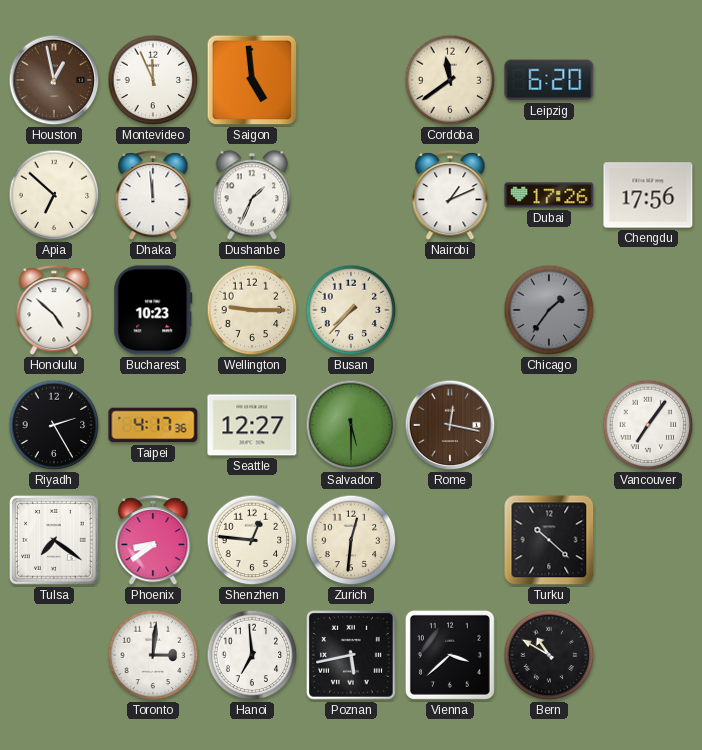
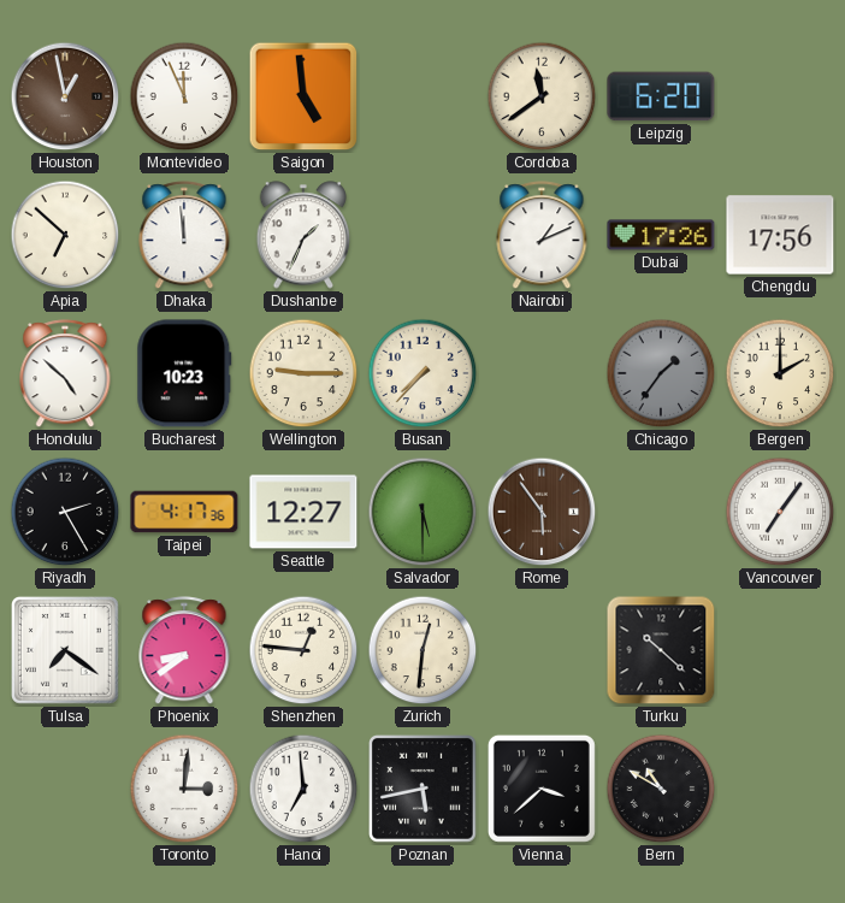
Bergen: none -> 2:00
Rome: 12:17 -> 5:54
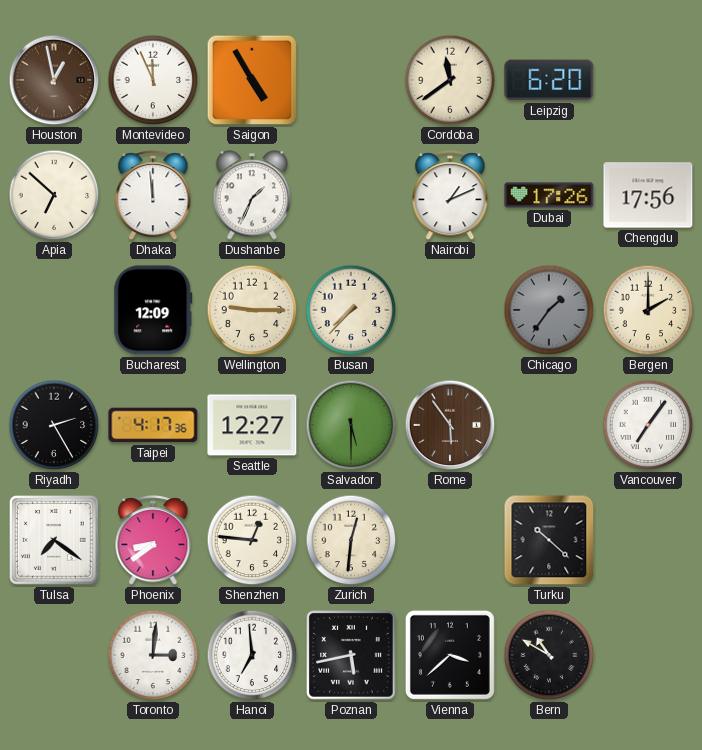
Saigon: 4:59 -> 4:55
Honolulu: 4:52 -> none
Bucharest: 10:23 -> 12:09
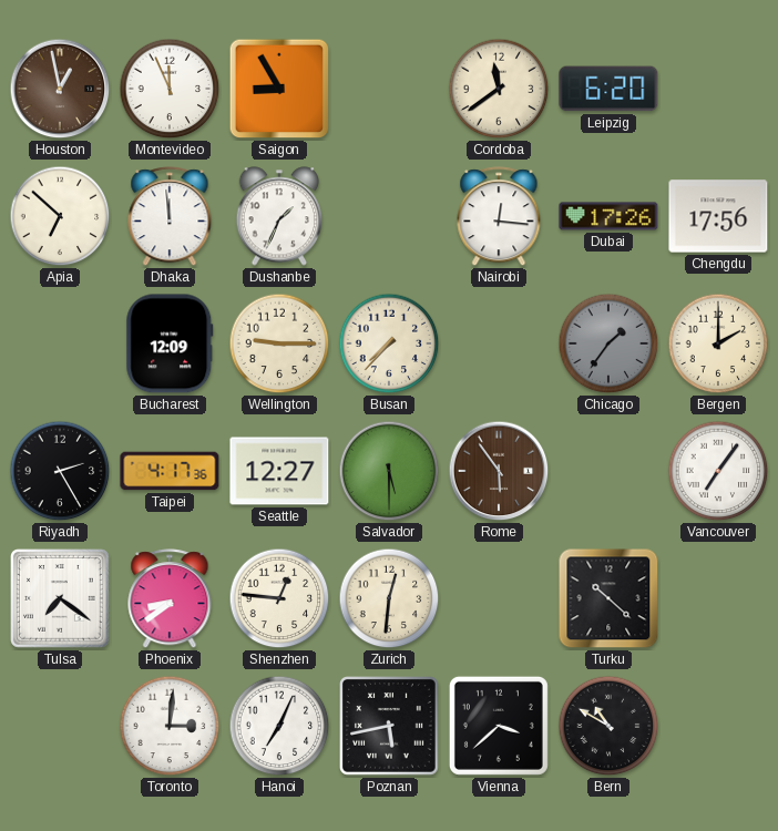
Saigon: 4:55 -> 8:55
Nairobi: 1:11 -> 12:16
Hanoi: 6:59 -> 7:04
